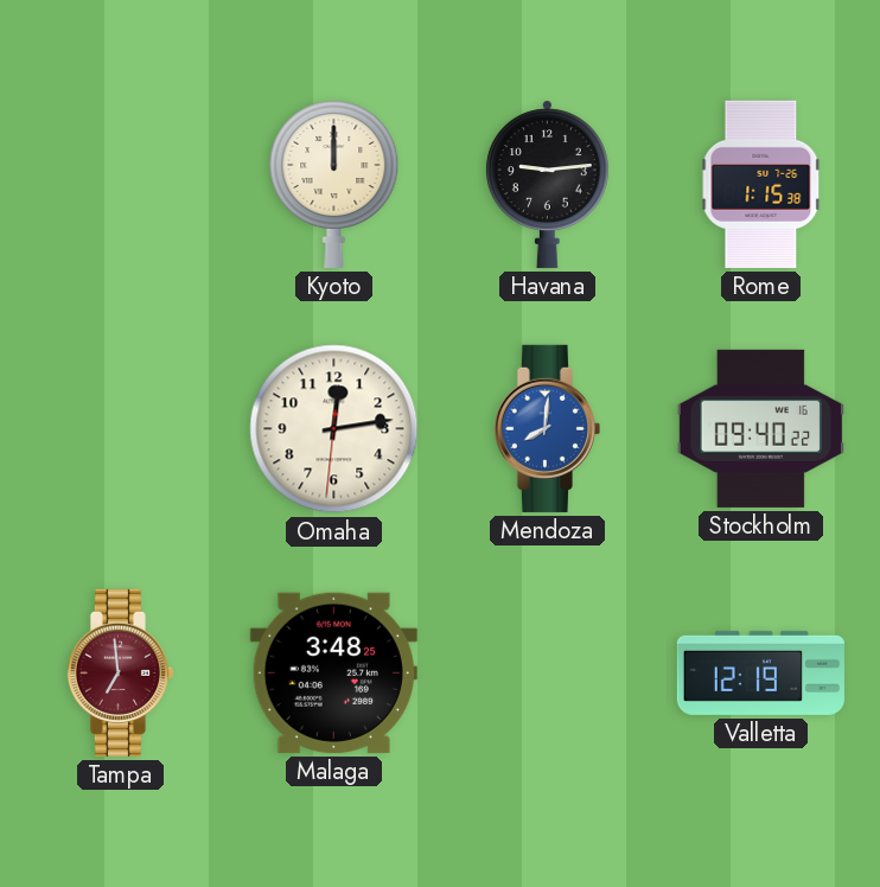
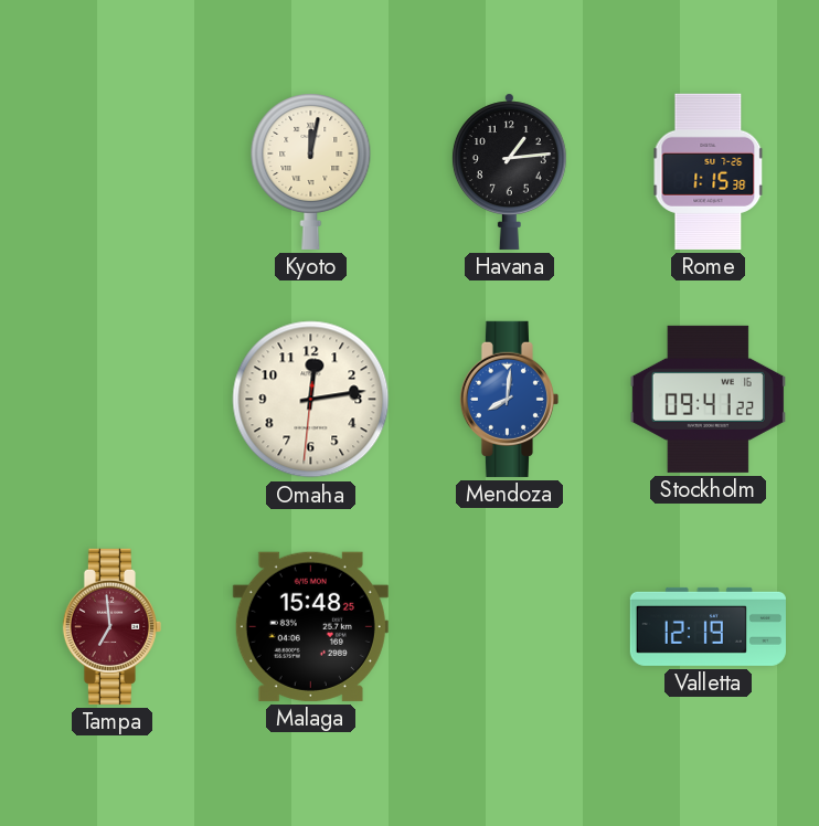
Kyoto: 12:00 -> 12:02
Havana: 9:14 -> 1:14
Stockholm: 09:40 -> 09:41
Malaga: 3:48 -> 15:48
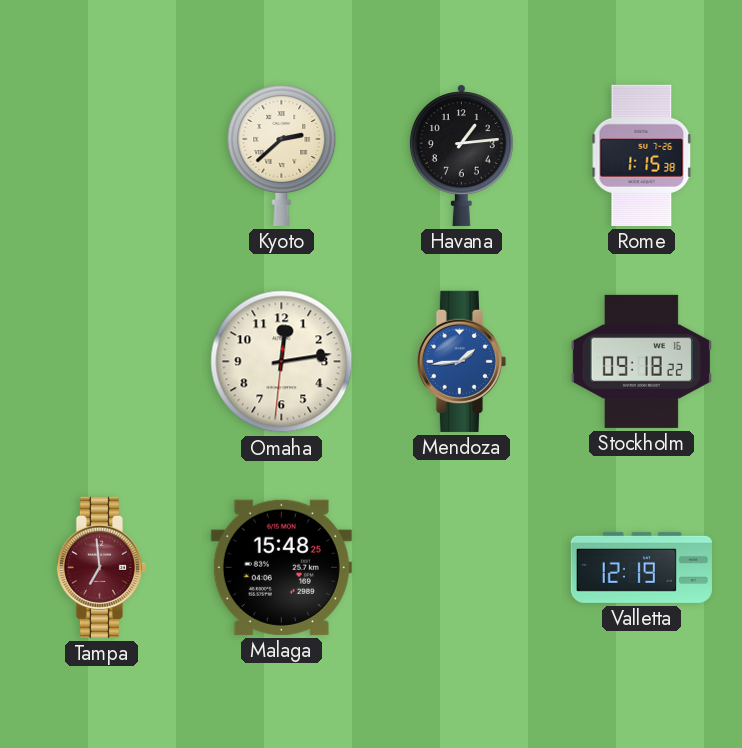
Kyoto: 12:02 -> 2:38
Mendoza: 8:01 -> 1:44
Stockholm: 09:41 -> 09:18
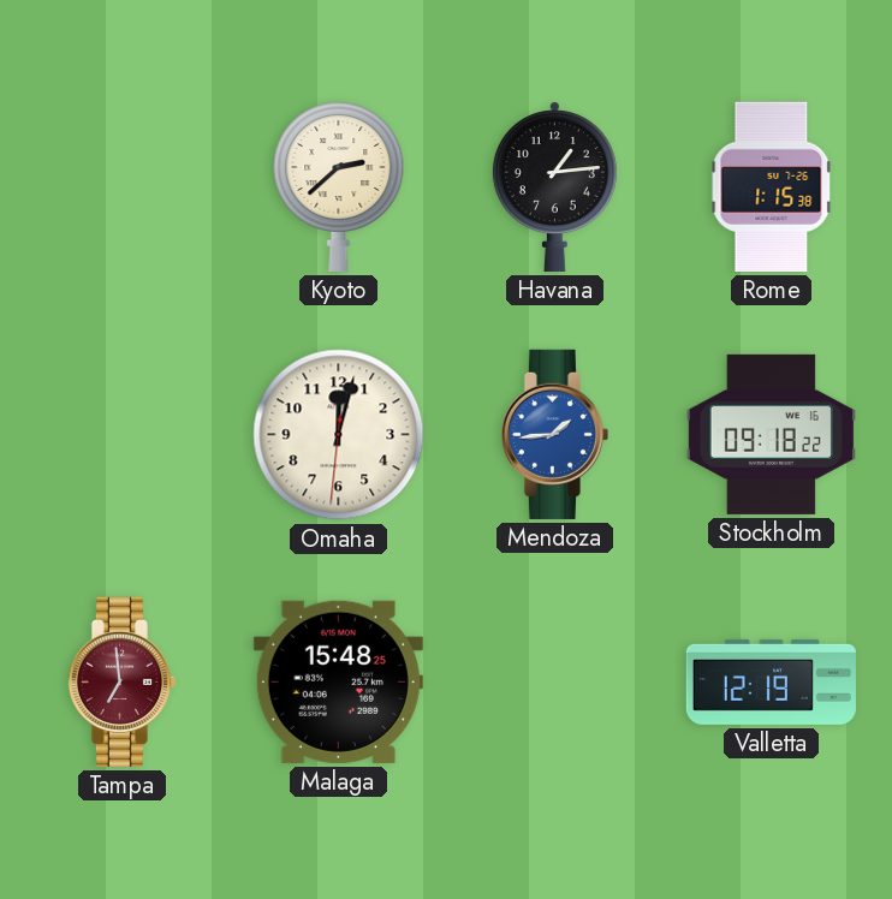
Omaha: 12:13 -> 12:02
